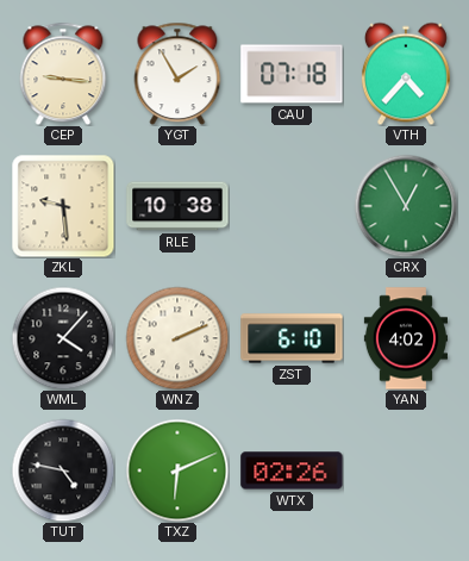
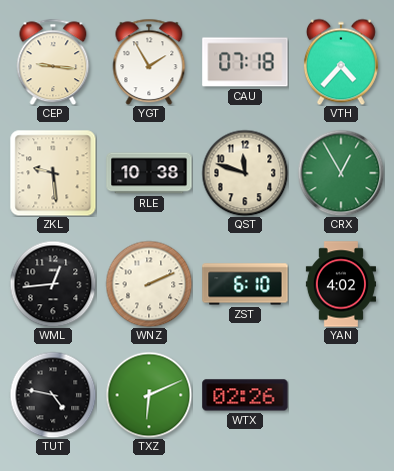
QST: none -> 11:48
WML: 4:07 -> 12:44
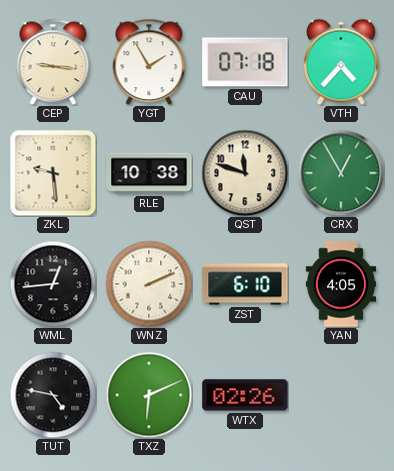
YAN: 4:02 -> 4:05
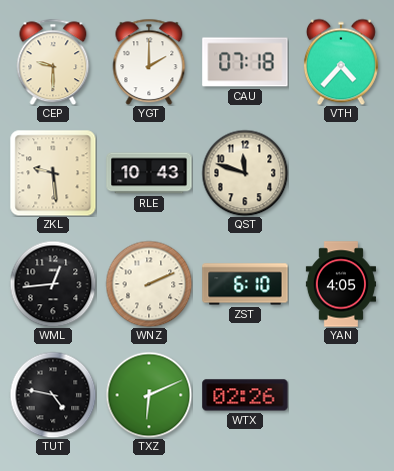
CEP: 9:16 -> 9:30
YGT: 1:55 -> 2:00
RLE: 10:38 -> 10:43
CRX: 12:55 -> none
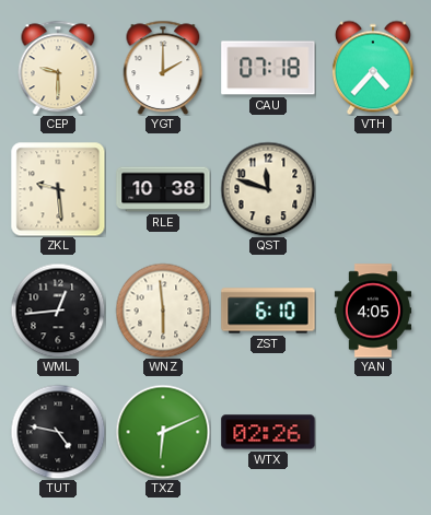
RLE: 10:43 -> 10:38
WNZ: 2:11 -> 5:59
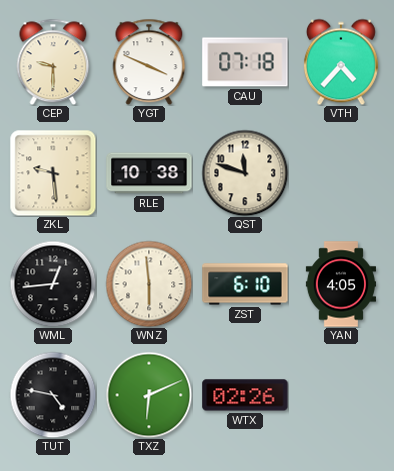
YGT: 2:00 -> 3:49
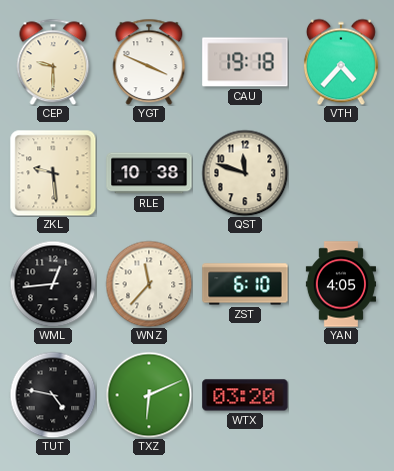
CAU: 07:18 -> 19:18
WNZ: 5:59 -> 11:37
WTX: 02:26 -> 03:20
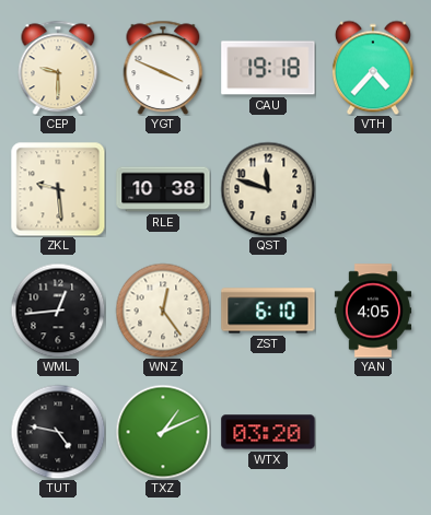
WNZ: 11:37 -> 12:24
TXZ: 6:11 -> 1:11
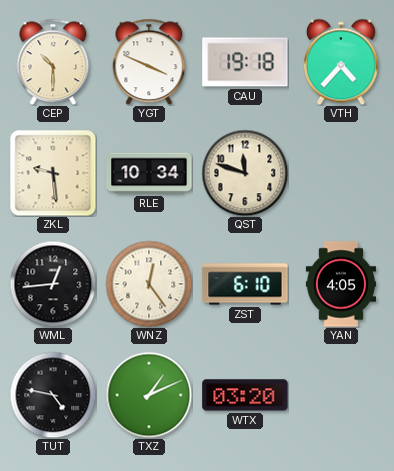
CEP: 9:30 -> 10:30
RLE: 10:38 -> 10:34
